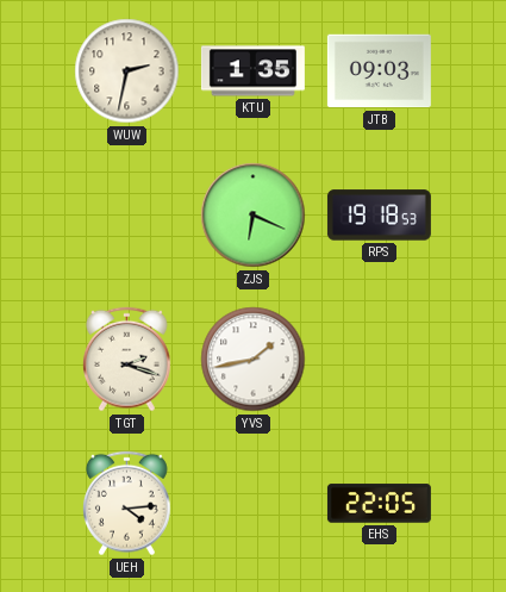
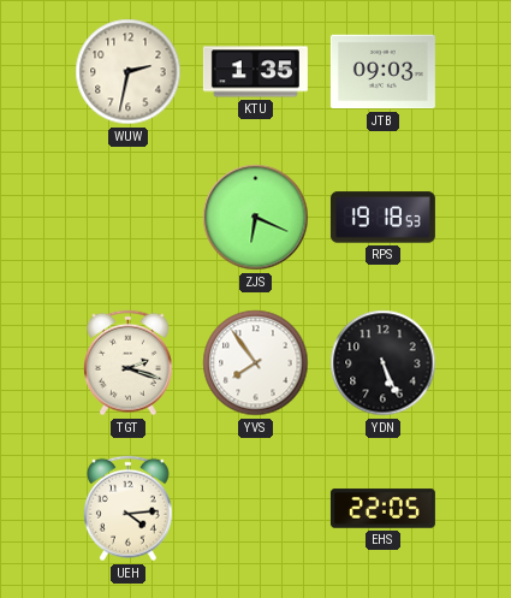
YVS: 1:43 -> 7:54
YDN: none -> 5:26
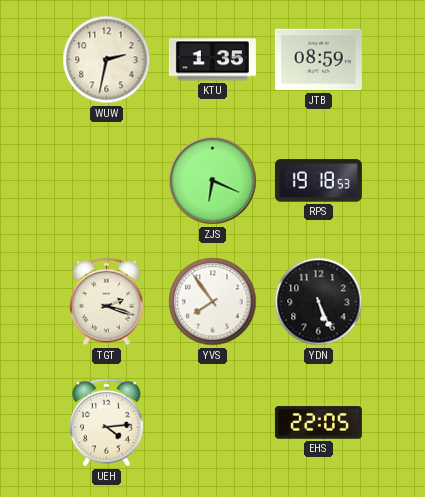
JTB: 09:03 -> 08:59
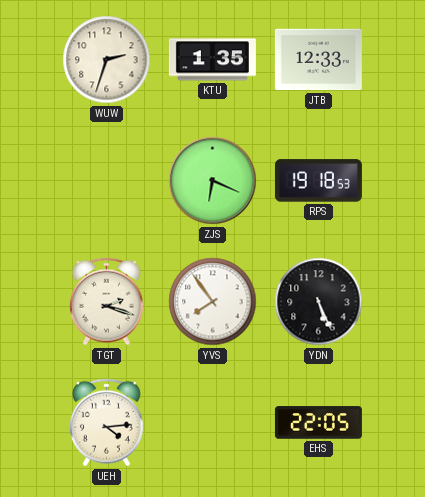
WUW: 2:32 -> 2:33
JTB: 08:59 -> 12:33
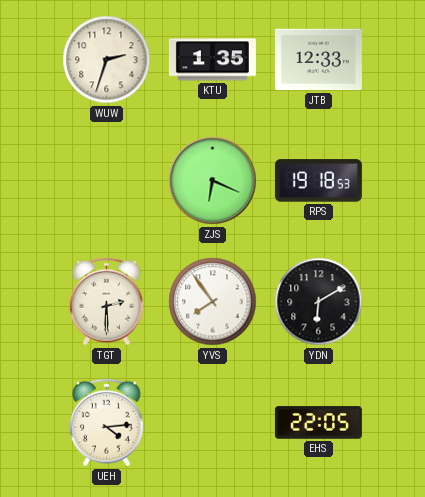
TGT: 2:18 -> 2:30
YDN: 5:26 -> 6:10
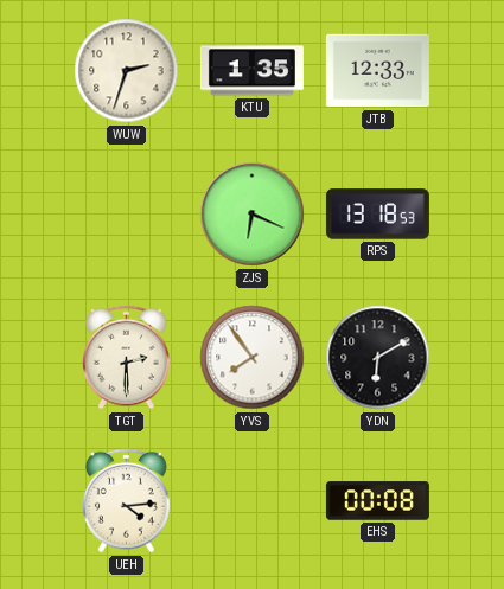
RPS: 19:18 -> 13:18
EHS: 22:05 -> 00:08
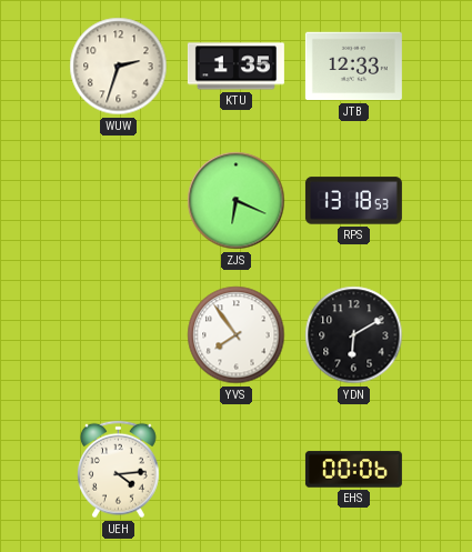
TGT: 2:30 -> none
EHS: 00:08 -> 00:06
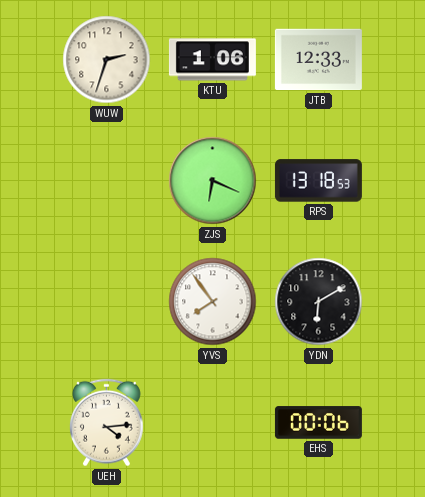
KTU: 1:35 -> 1:06
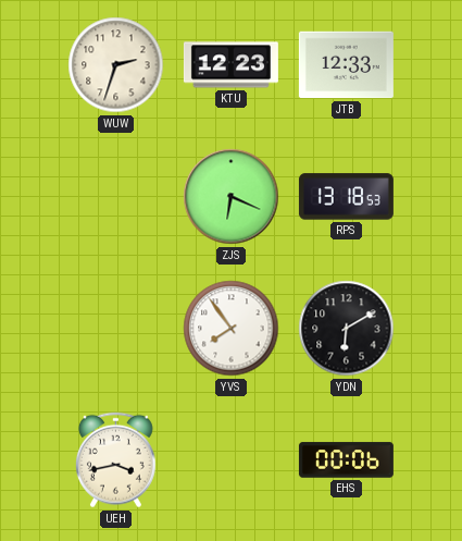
KTU: 1:06 -> 12:23
UEH: 4:14 -> 3:43
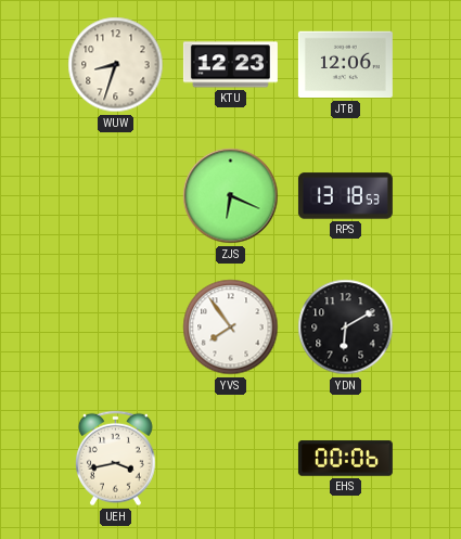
WUW: 2:33 -> 8:33
JTB: 12:33 -> 12:06
